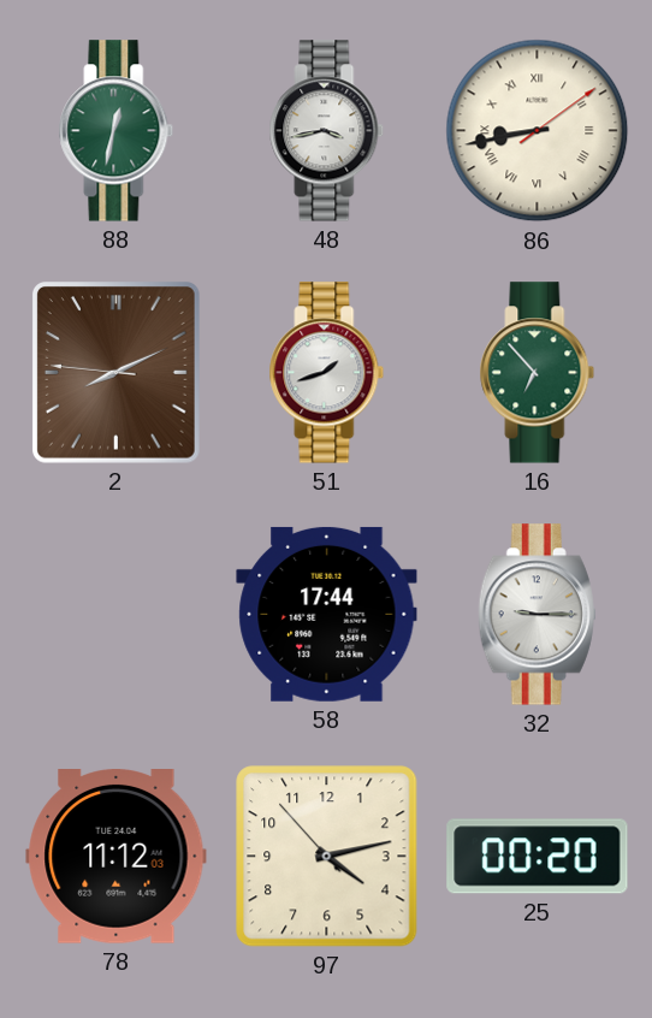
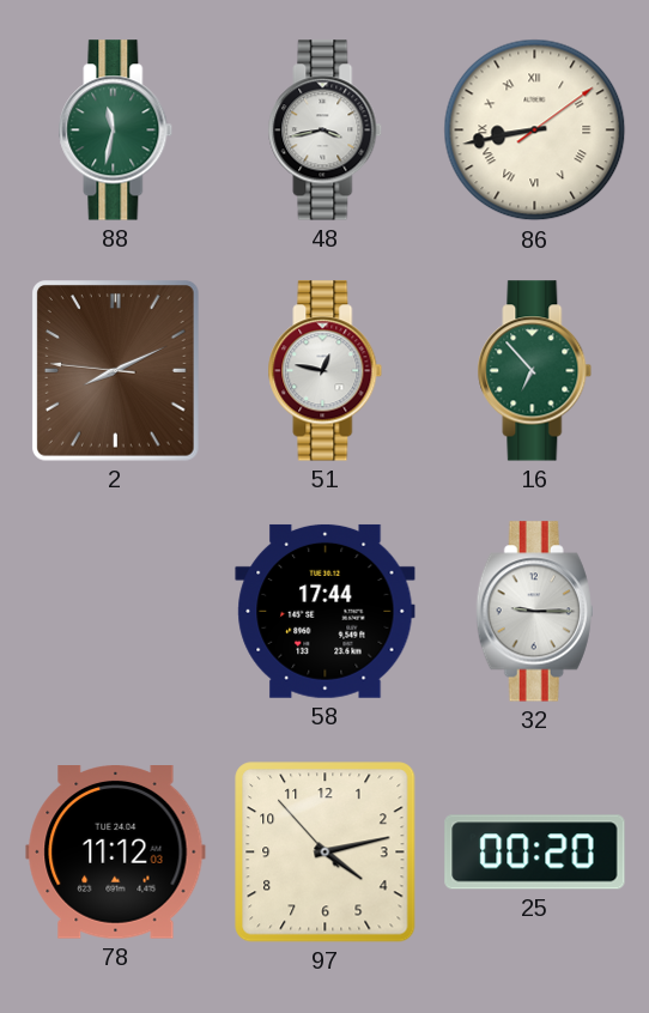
88: 12:32 -> 11:32
51: 1:42 -> 12:47
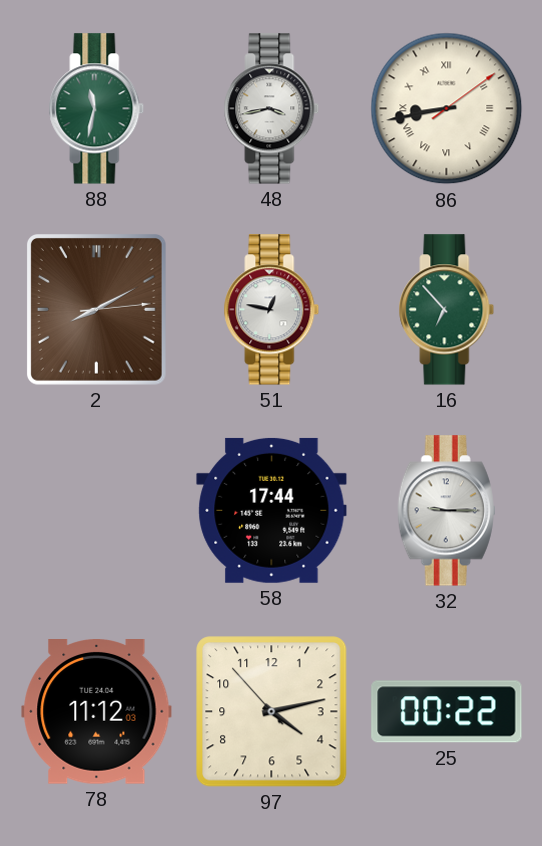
2: 8:10:46 -> 8:10:14
25: 00:20 -> 00:22
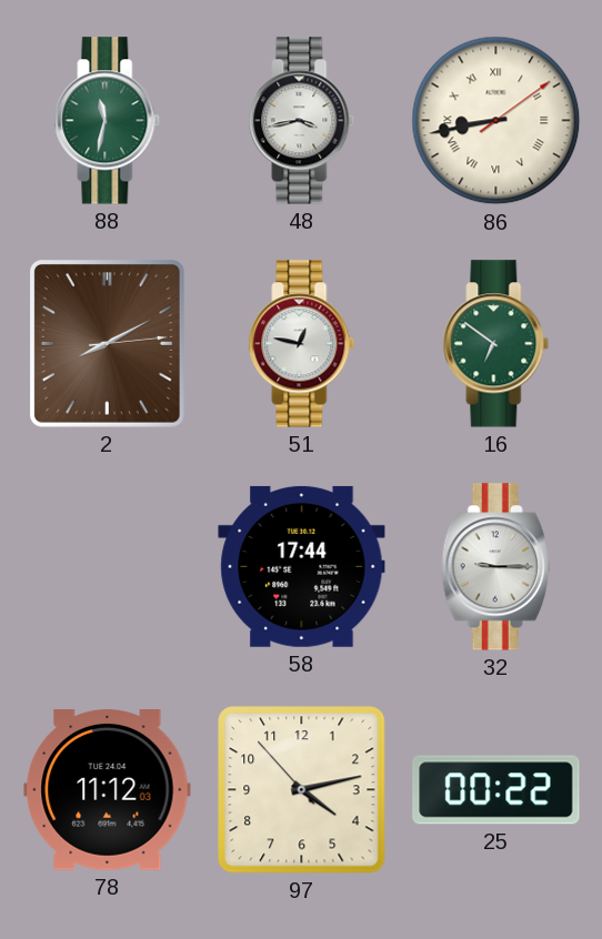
16: 6:53 -> 6:51
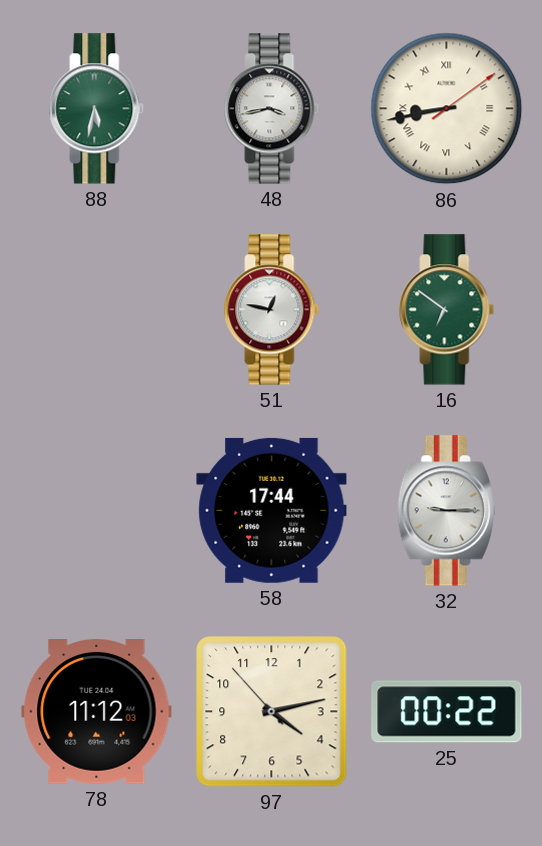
88: 11:32 -> 5:32
2: 8:10 -> none
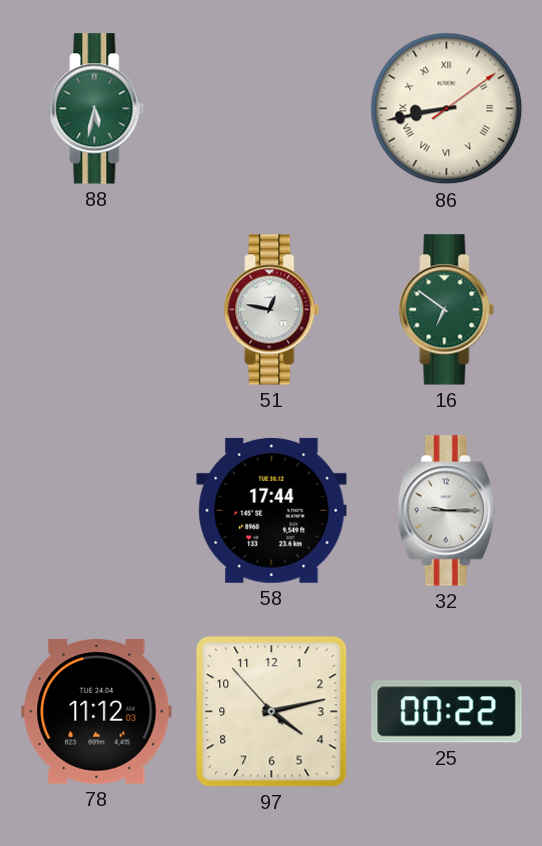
48: 3:43 -> none
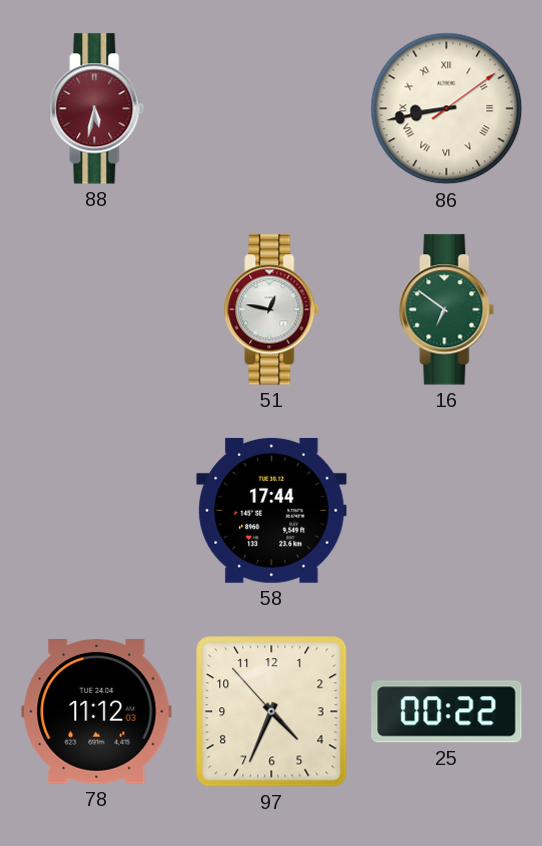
88 dial: green -> burgundy
32: 9:15 -> none
97: 4:12 -> 4:33
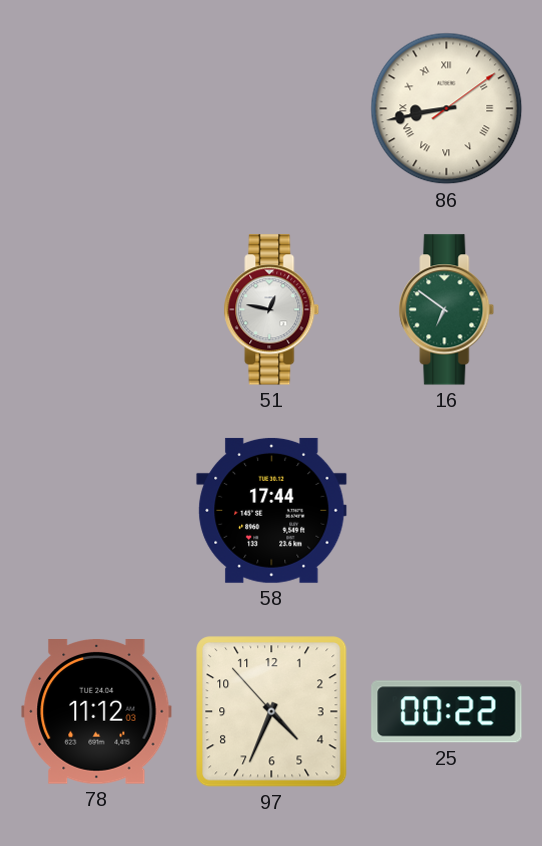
88: 5:32 -> none
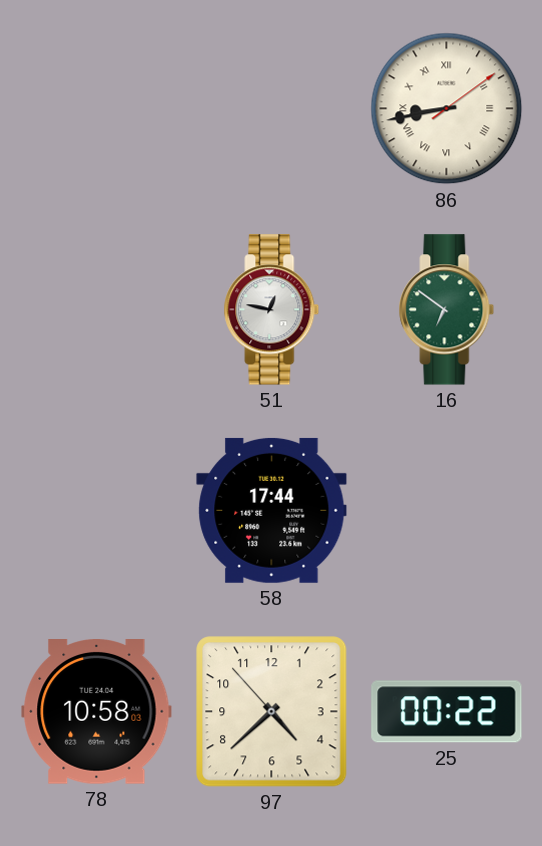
78: 11:12 -> 10:58
97: 4:33 -> 4:37
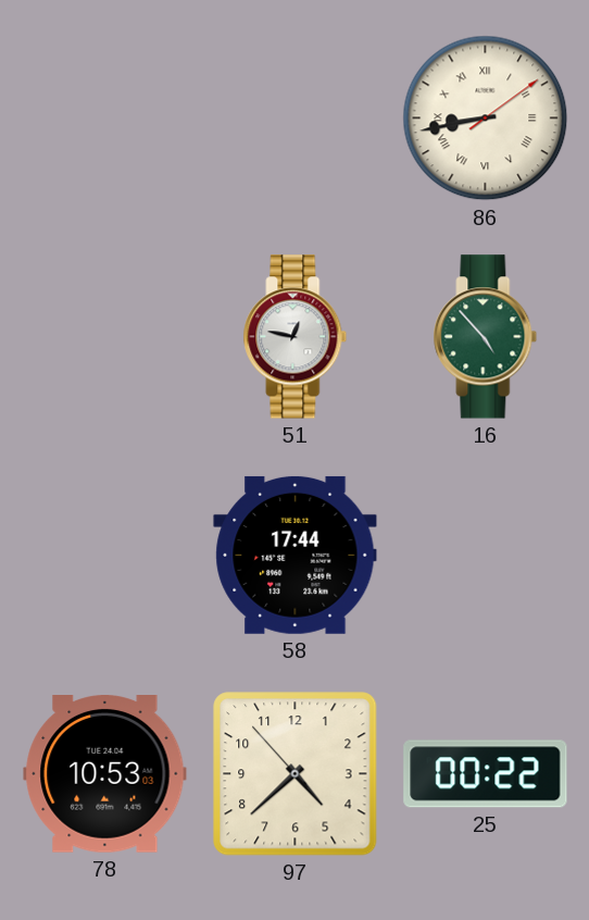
16: 6:51 -> 4:53
78: 10:58 -> 10:53
